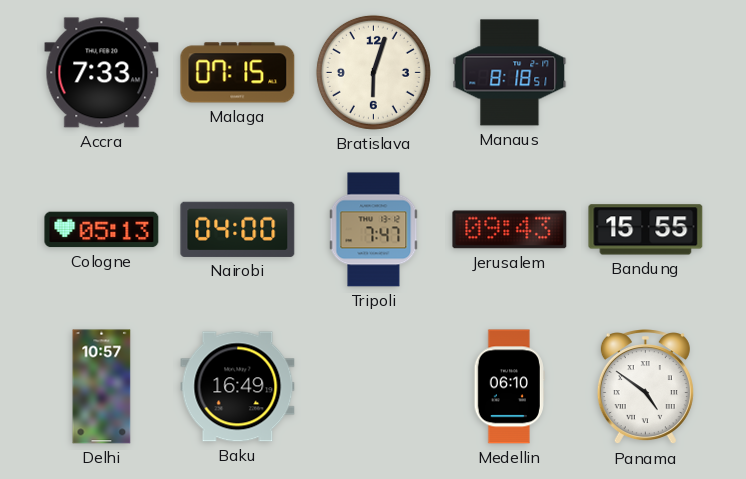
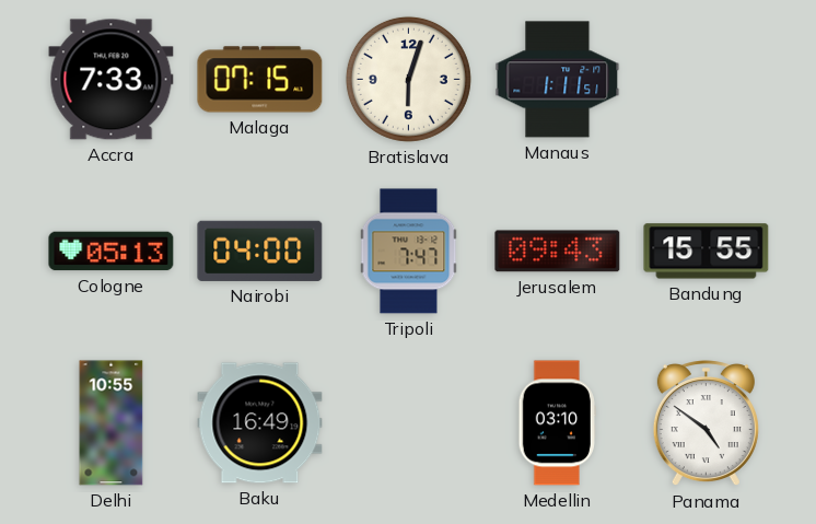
Manaus: 8:18 -> 1:11
Delhi: 10:57 -> 10:55
Medellin: 06:10 -> 03:10
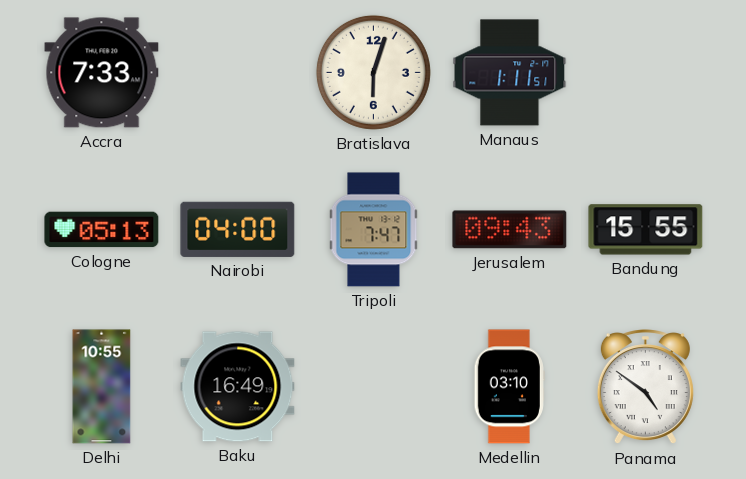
Malaga: 07:15 -> none
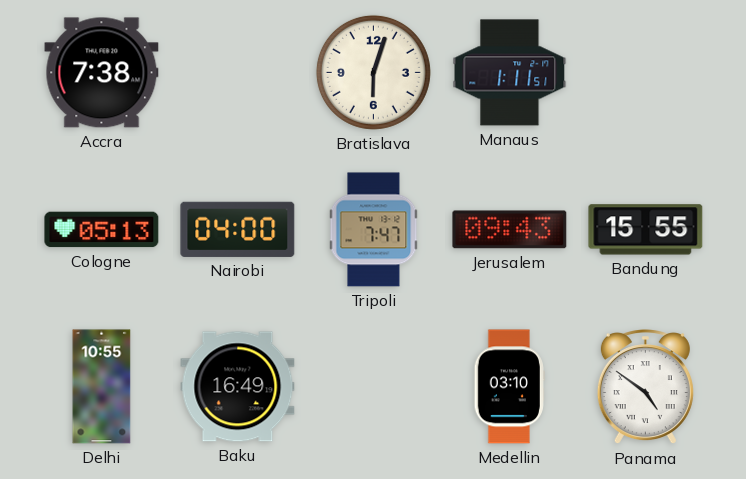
Accra: 7:33 -> 7:38
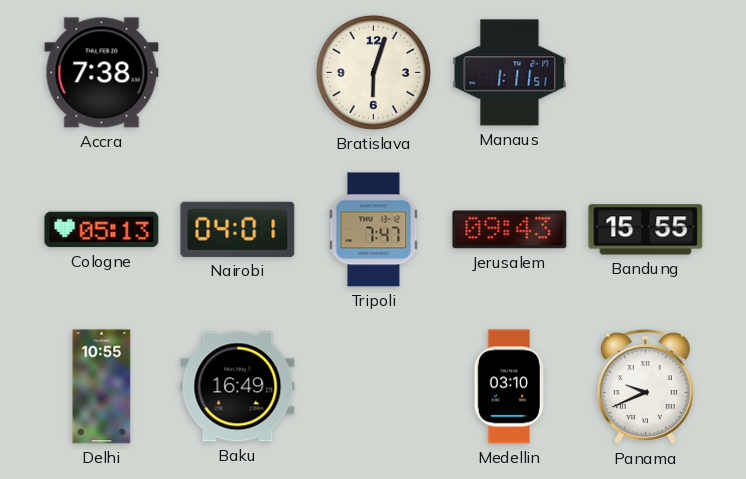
Nairobi: 04:00 -> 04:01
Panama: 4:51 -> 9:41
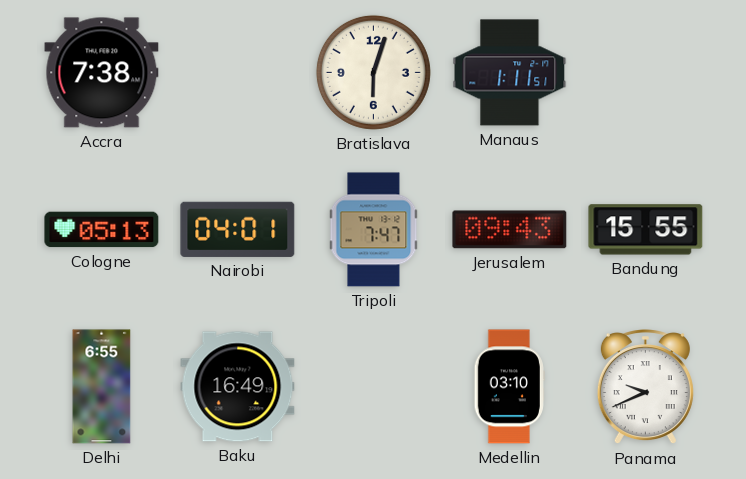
Delhi: 10:55 -> 6:55
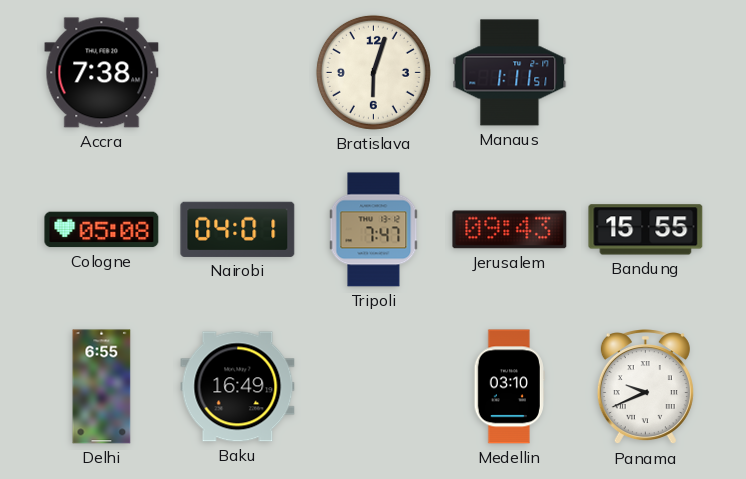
Cologne: 05:13 -> 05:08
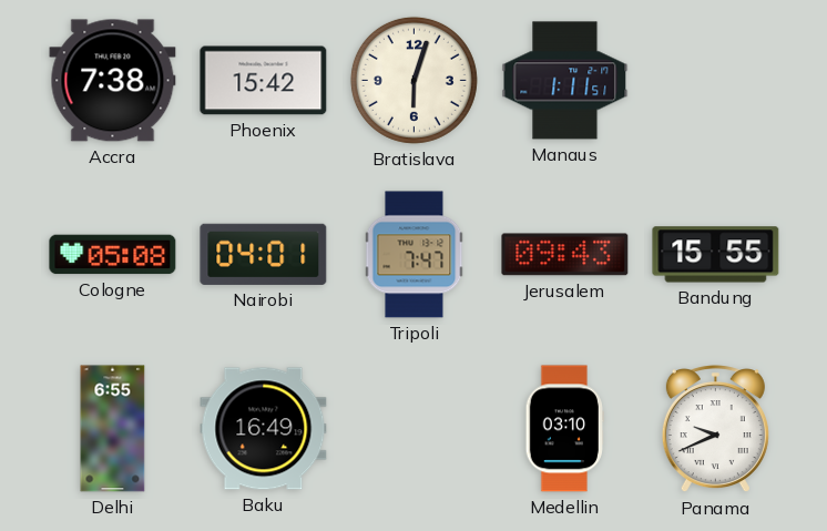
Phoenix: none -> 15:42
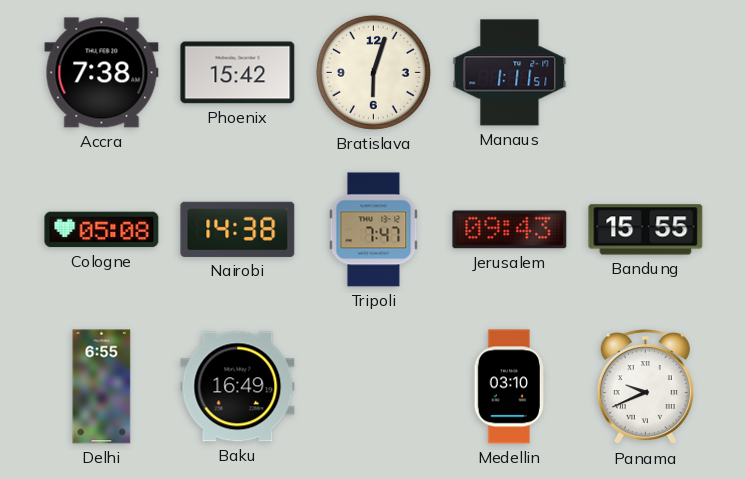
Nairobi: 04:01 -> 14:38
